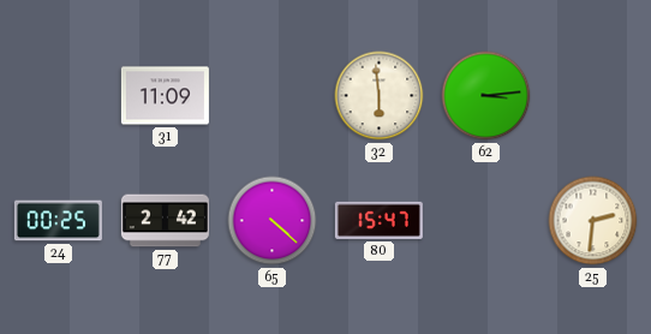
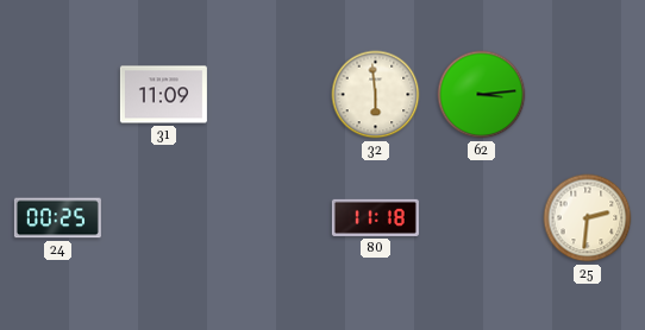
77: 2:42 -> none
65: 4:22 -> none
80: 15:47 -> 11:18
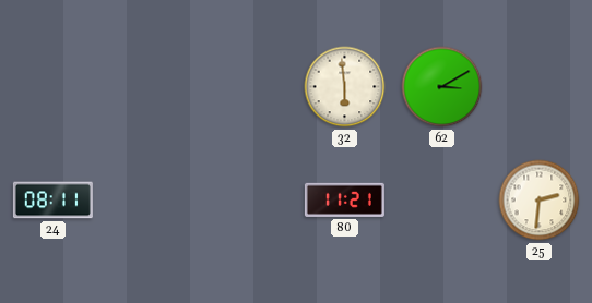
31: 11:09 -> none
62: 3:14 -> 3:10
24: 00:25 -> 08:11
80: 11:18 -> 11:21
